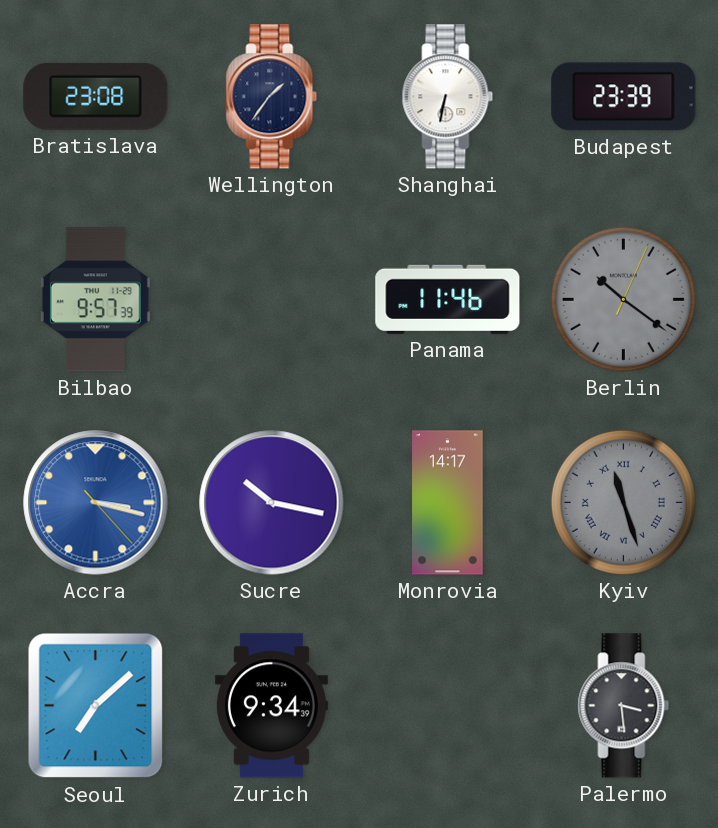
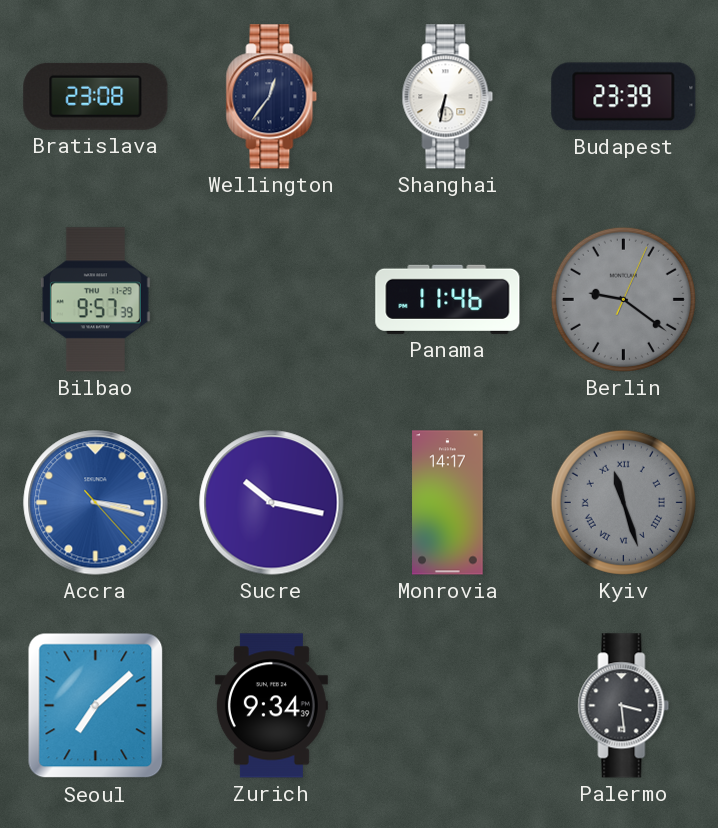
Wellington: 1:36 -> 12:36
Berlin: 10:21 -> 9:21
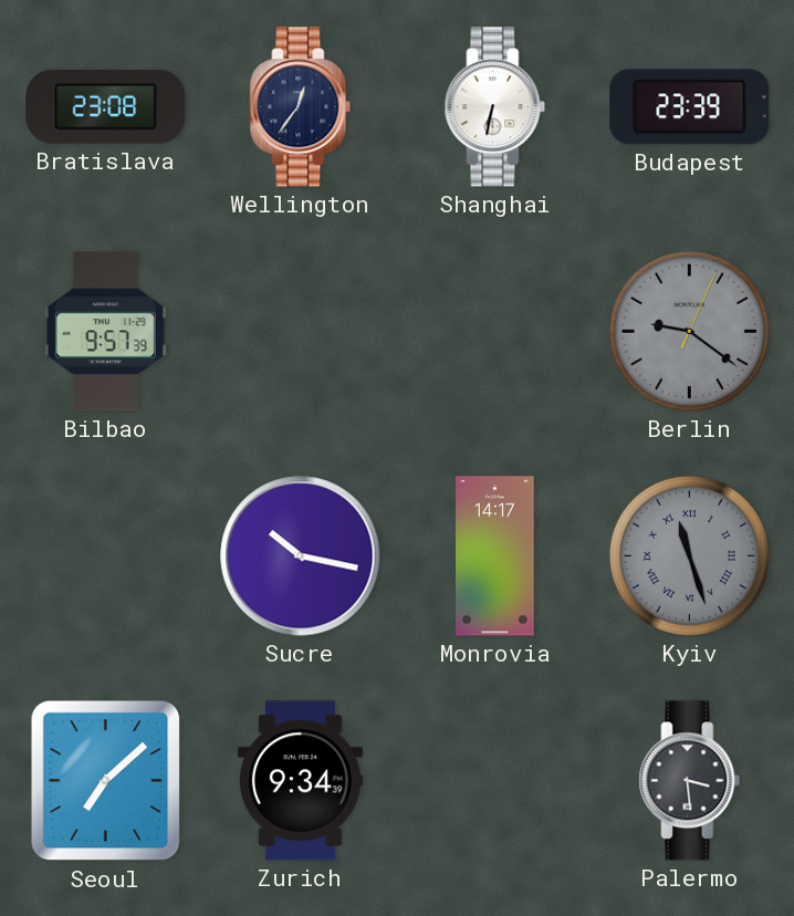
Panama: 11:46 -> none
Accra: 3:17 -> none
